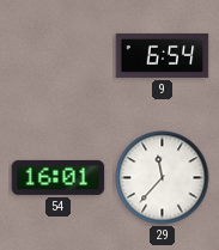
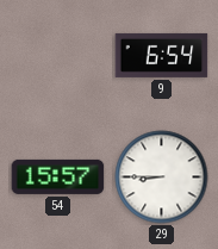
54: 16:01 -> 15:57
29: 11:37 -> 8:45
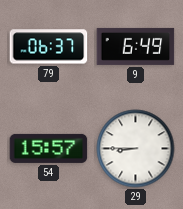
79: none -> 06:37
9: 6:54 -> 6:49
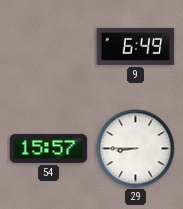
79: 06:37 -> none
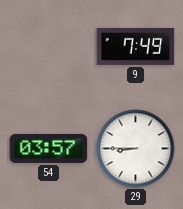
9: 6:49 -> 7:49
54: 15:57 -> 03:57
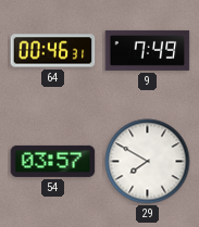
64: none -> 00:46
29: 8:45 -> 7:50
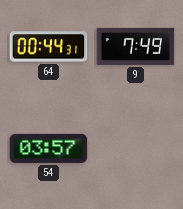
64: 00:46 -> 00:44
29: 7:50 -> none
